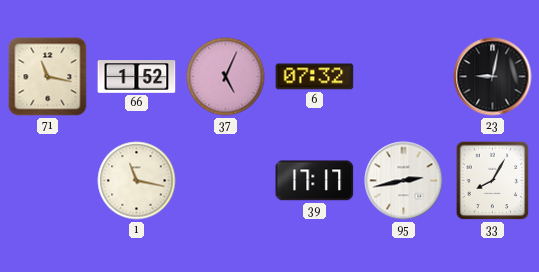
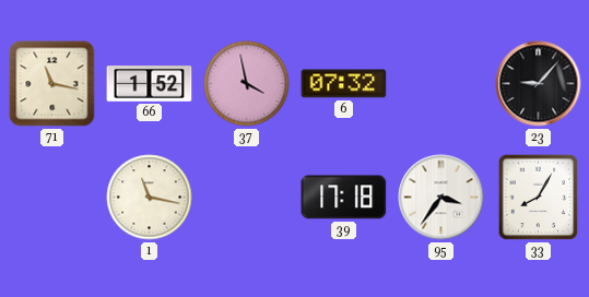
37: 5:04 -> 3:58
23: 9:02 -> 9:07
39: 17:17 -> 17:18
95: 2:43 -> 3:36
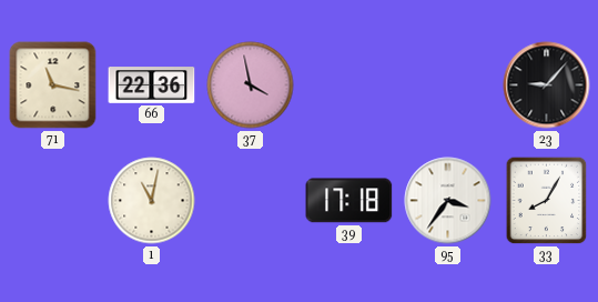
66: 1:52 -> 22:36
6: 07:32 -> none
1: 11:17 -> 11:02
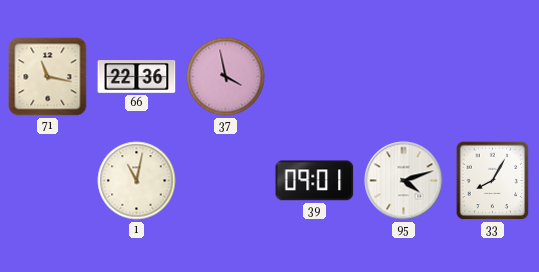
23: 9:07 -> none
39: 17:18 -> 09:01
95: 3:36 -> 4:12
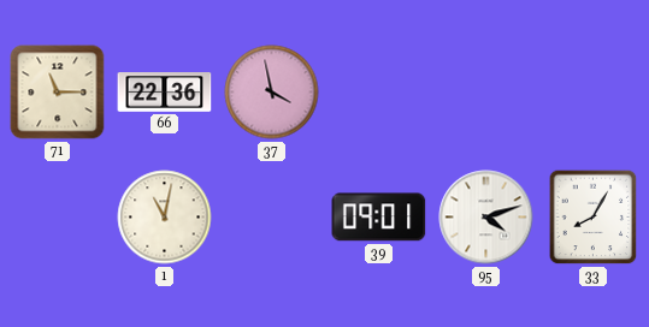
71: 11:17 -> 11:15
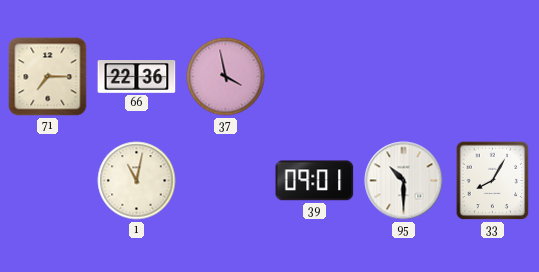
71: 11:15 -> 7:15
95: 4:12 -> 10:30
